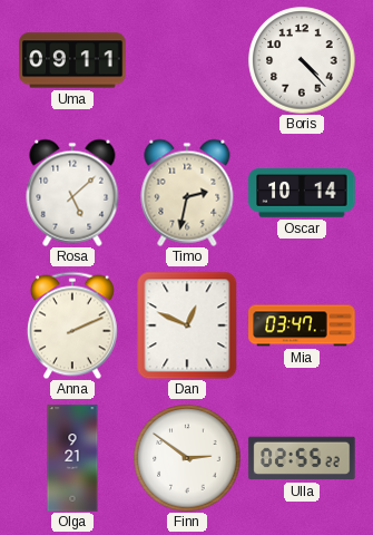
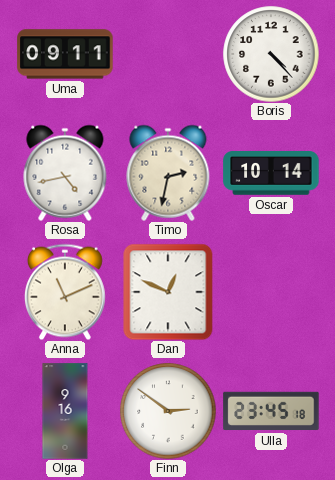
Rosa: 5:08 -> 4:43
Anna: 2:11 -> 11:11
Mia: 03:47 -> none
Olga: 9:21 -> 9:16
Ulla: 02:55 -> 23:45
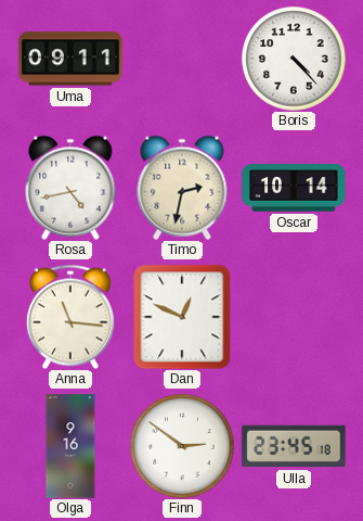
Anna: 11:11 -> 11:16
